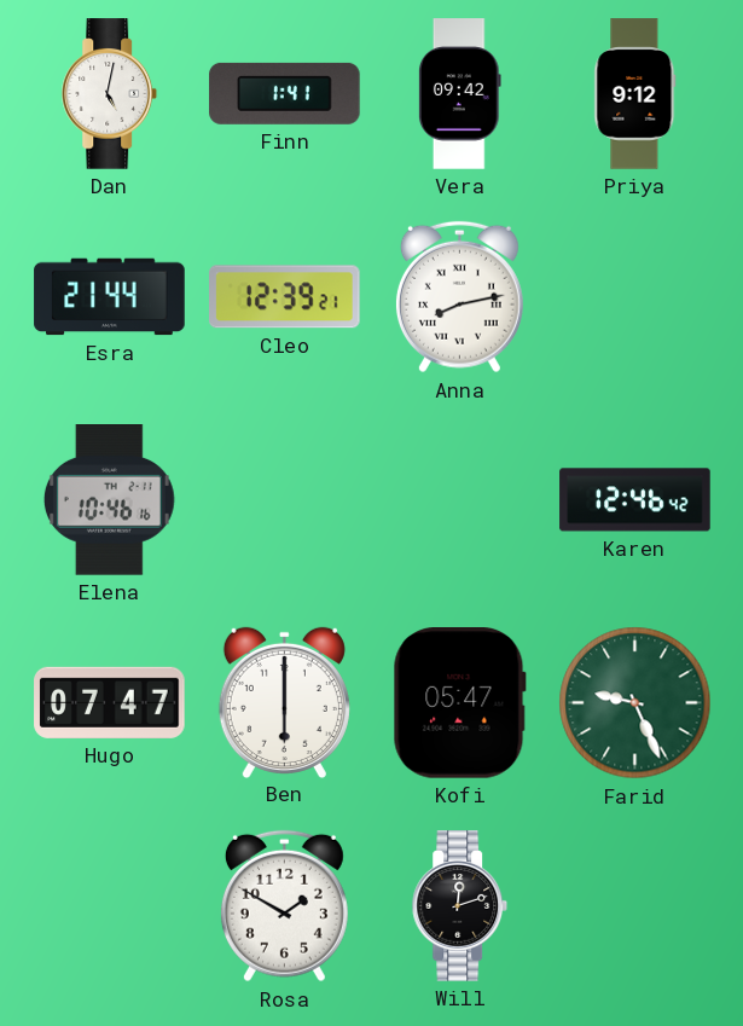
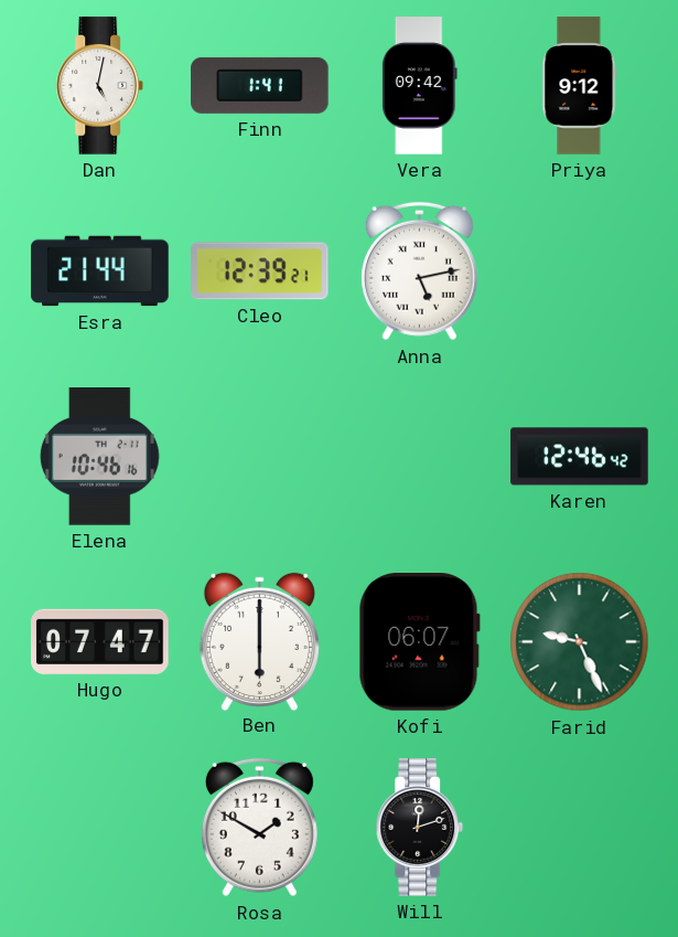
Anna: 8:13 -> 5:13
Kofi: 05:47 -> 06:07
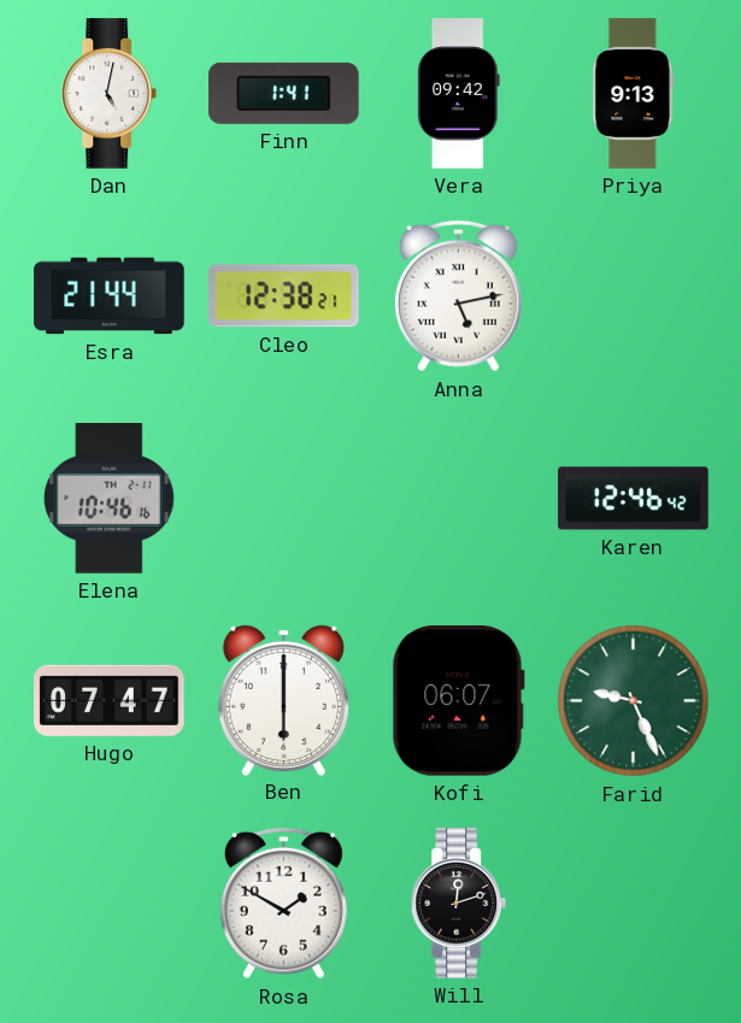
Priya: 9:12 -> 9:13
Cleo: 12:39 -> 12:38
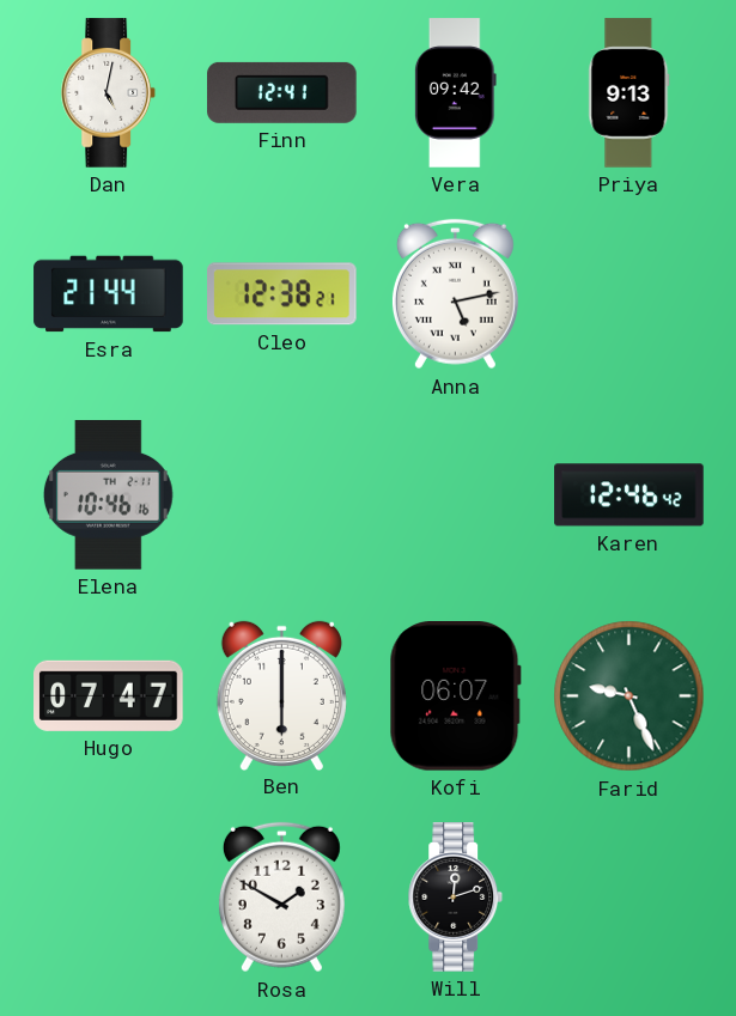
Finn: 1:41 -> 12:41
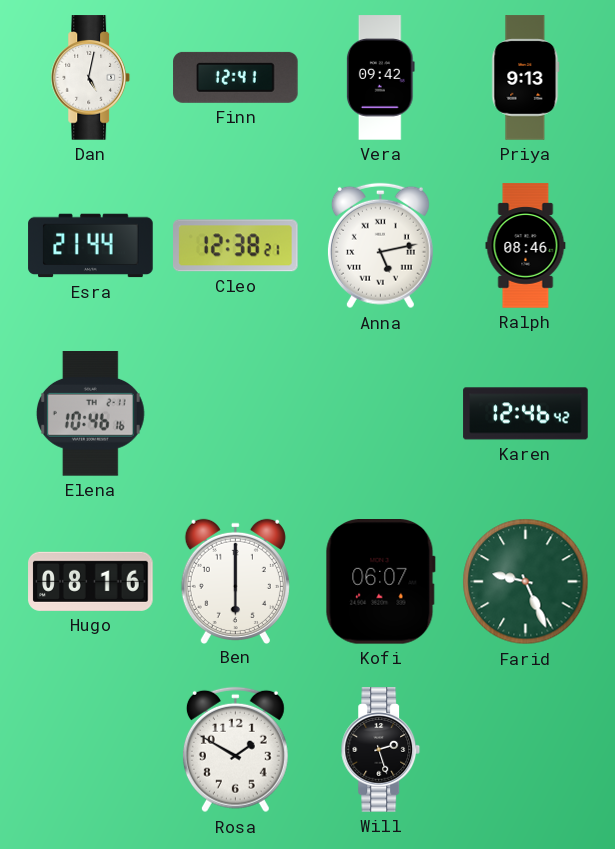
Ralph: none -> 08:46
Hugo: 07:47 -> 08:16
Will: 12:12 -> 2:27
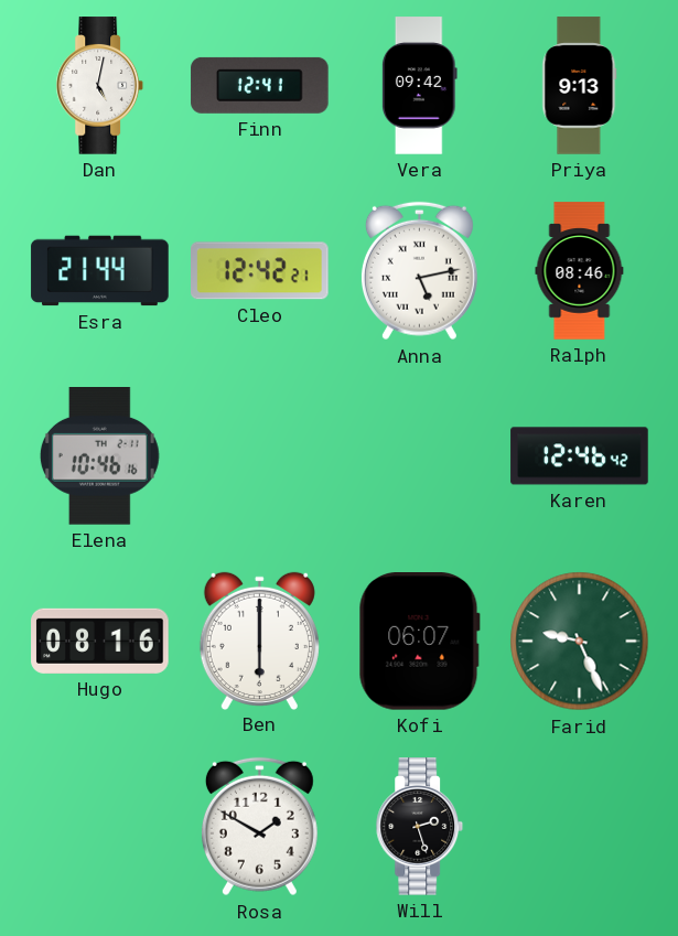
Cleo: 12:38 -> 12:42
